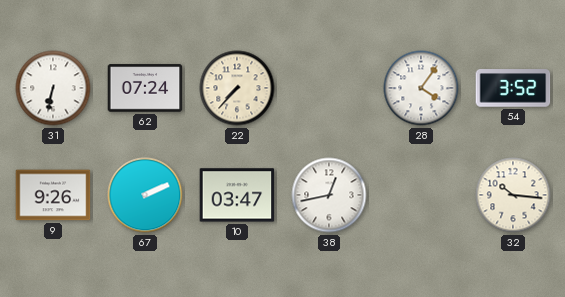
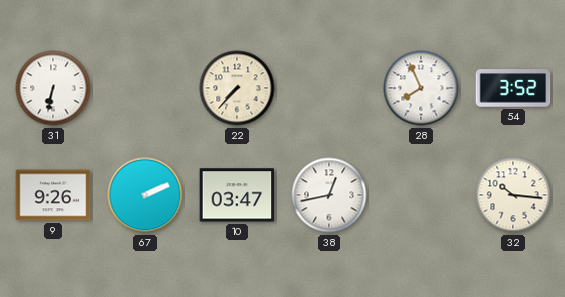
62: 07:24 -> none
28: 4:06 -> 7:56
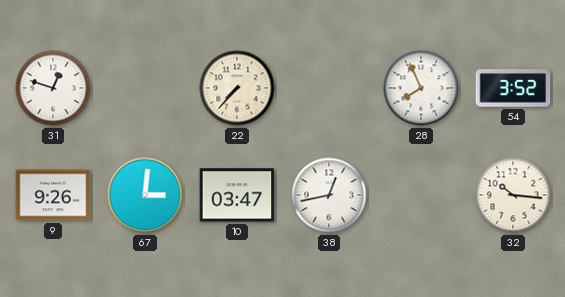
31: 6:32 -> 12:48
67: 2:11 -> 3:01
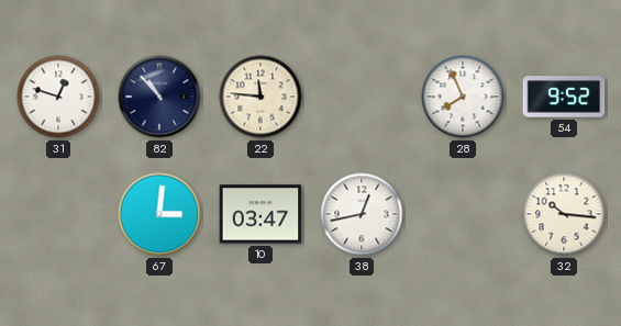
82: none -> 10:53
22: 7:37 -> 11:46
54: 3:52 -> 9:52
9: 9:26 -> none
